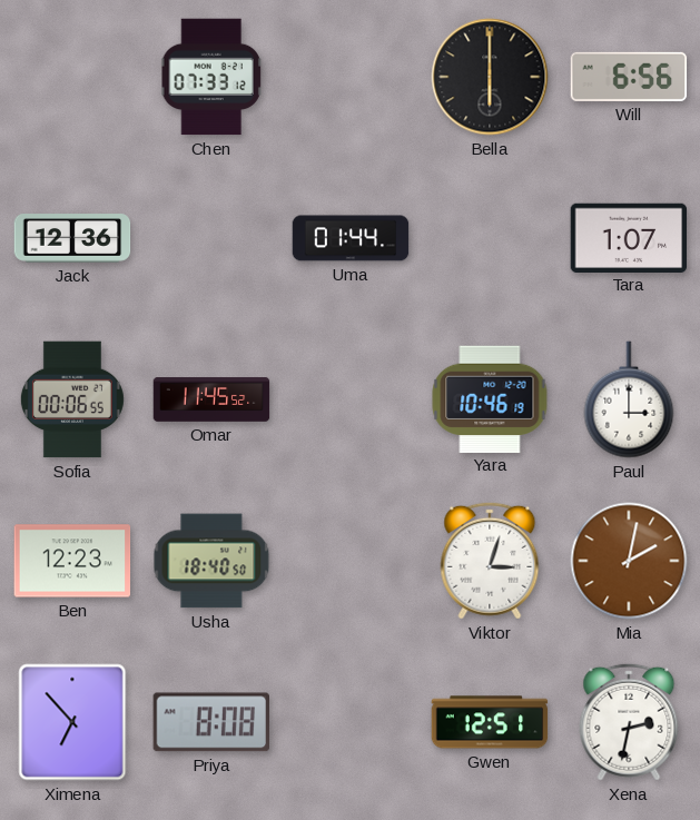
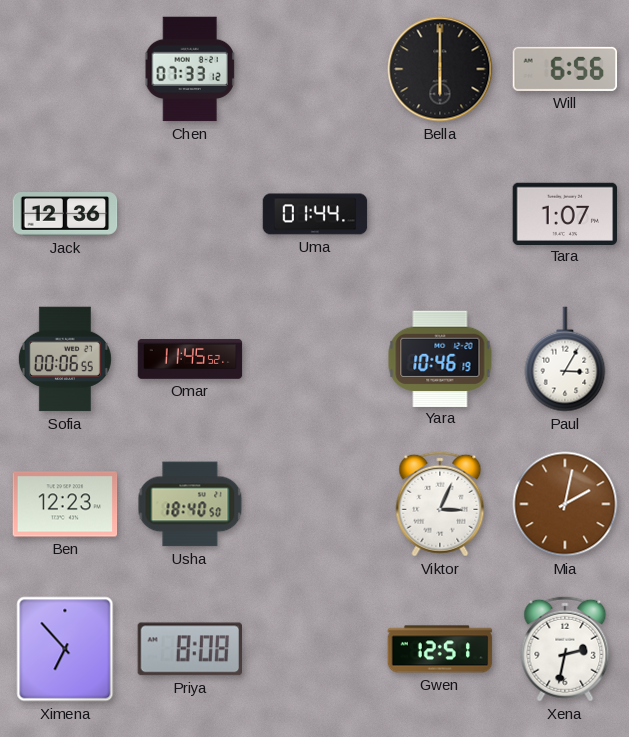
Paul: 3:00 -> 3:05
Viktor: 3:03 -> 3:04
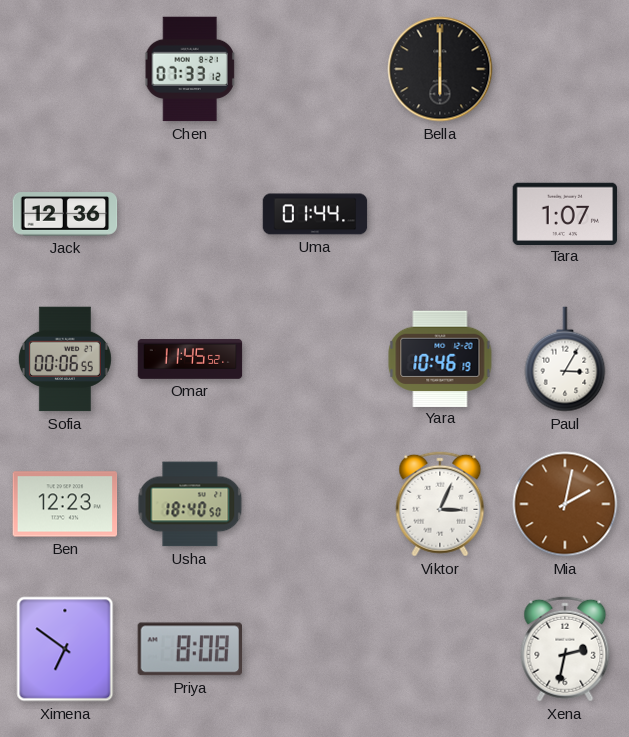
Will: 6:56 -> none
Ximena: 6:53 -> 6:51
Gwen: 12:51 -> none
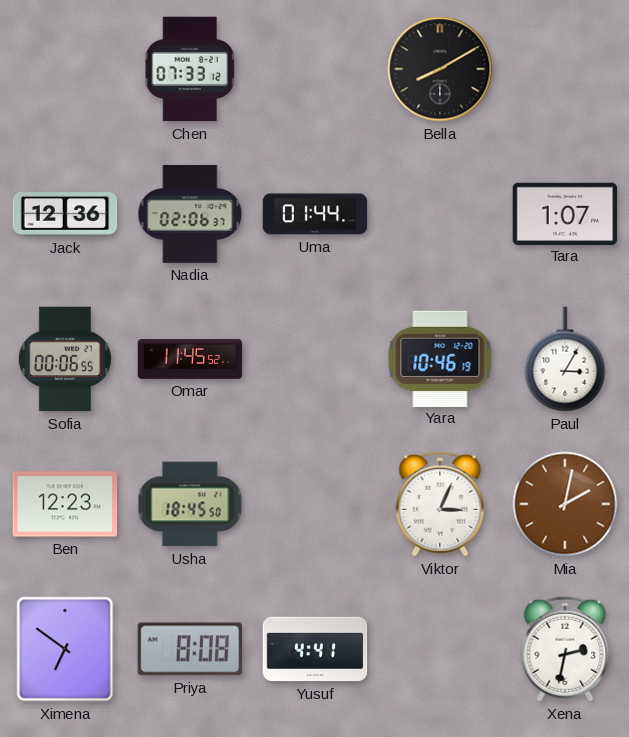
Bella: 6:00 -> 8:10
Nadia: none -> 02:06
Usha: 18:40 -> 18:45
Yusuf: none -> 4:41
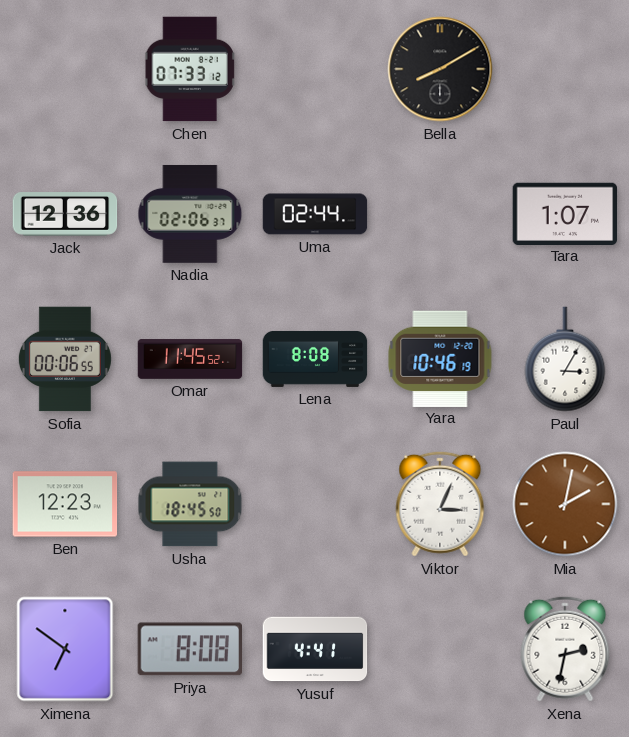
Uma: 01:44 -> 02:44
Lena: none -> 8:08
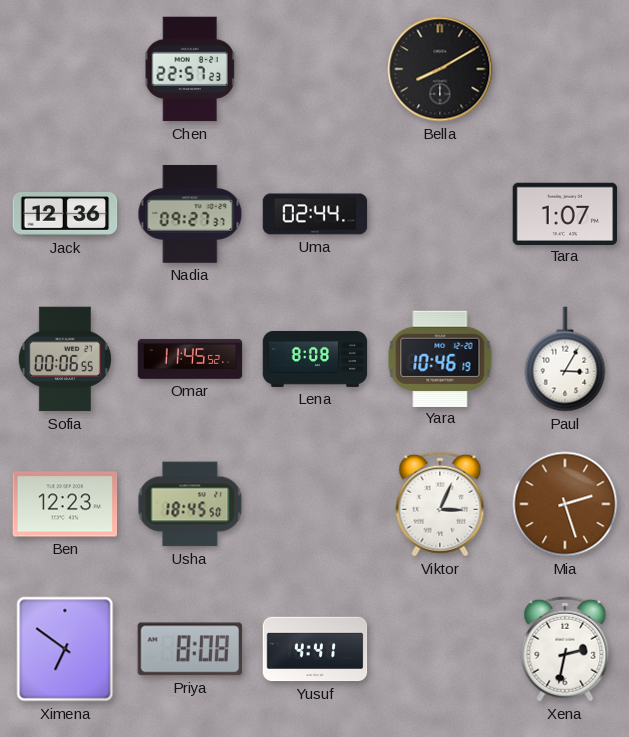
Chen: 07:33 -> 22:57
Nadia: 02:06 -> 09:27
Mia: 2:02 -> 2:27
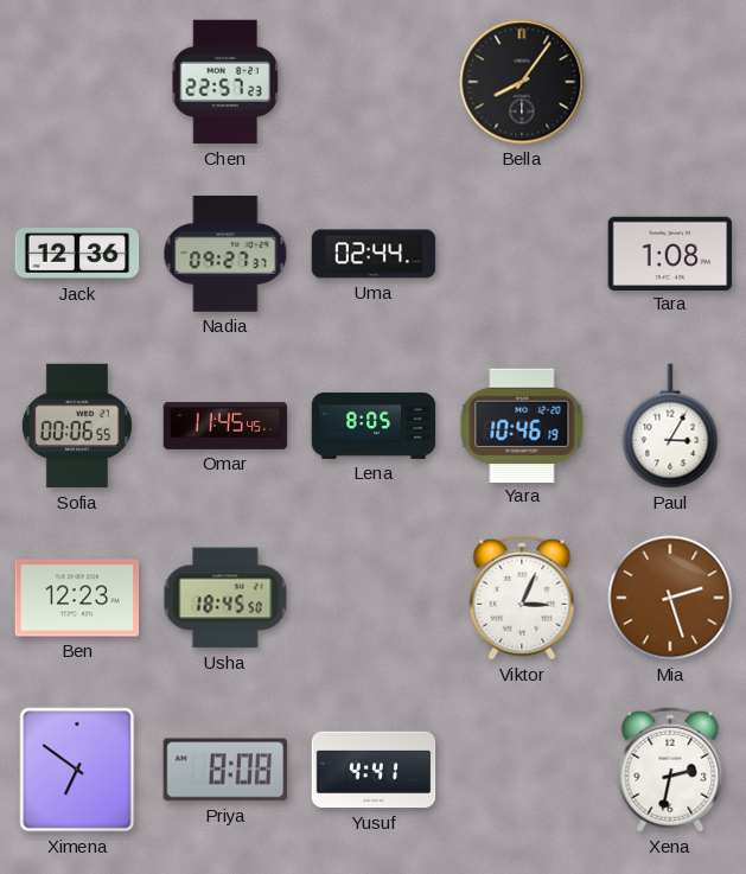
Bella: 8:10 -> 8:06
Tara: 1:07 -> 1:08
Omar: 11:45:52 -> 11:45:45
Lena: 8:08 -> 8:05
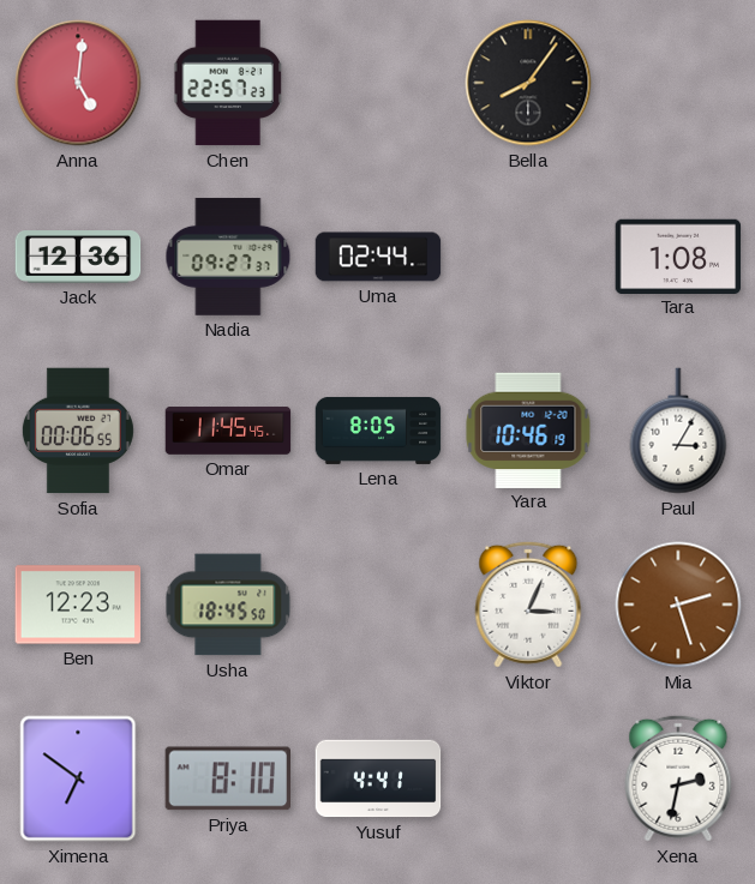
Anna: none -> 5:01
Priya: 8:08 -> 8:10
